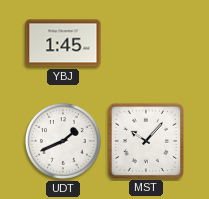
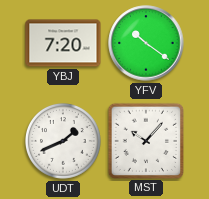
YBJ: 1:45 -> 7:20
YFV: none -> 10:21
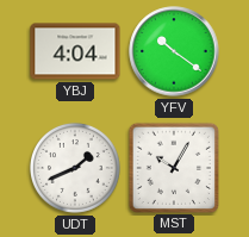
YBJ: 7:20 -> 4:04
MST: 10:07 -> 10:05
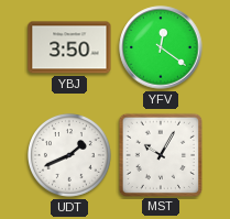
YBJ: 4:04 -> 3:50
YFV: 10:21 -> 12:21
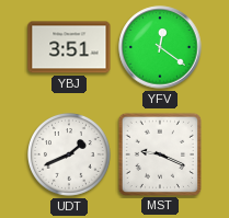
YBJ: 3:50 -> 3:51
MST: 10:05 -> 9:19
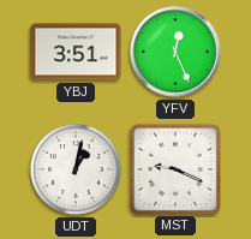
YFV: 12:21 -> 12:26
UDT: 1:41 -> 1:02
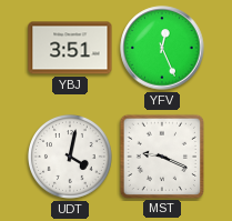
UDT: 1:02 -> 4:02
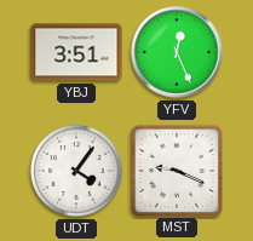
UDT: 4:02 -> 4:06
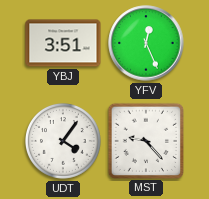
MST: 9:19 -> 9:23
